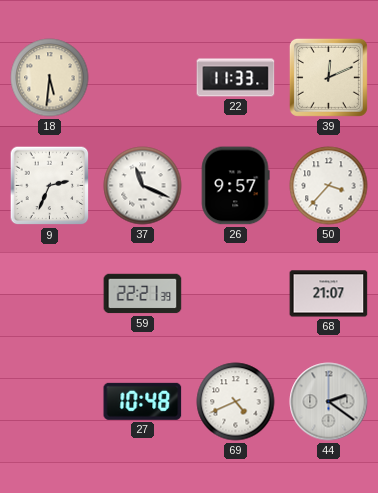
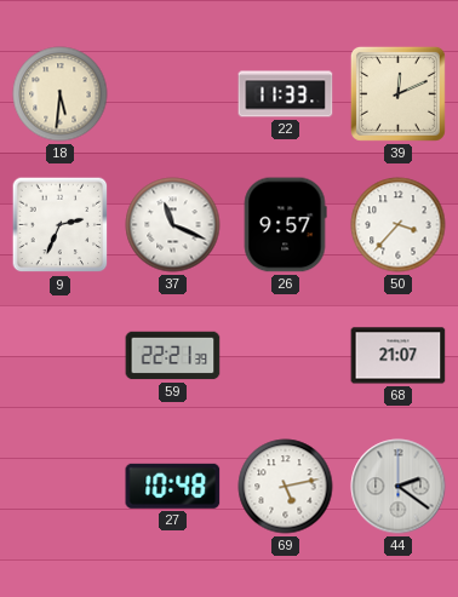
69: 4:41 -> 5:13
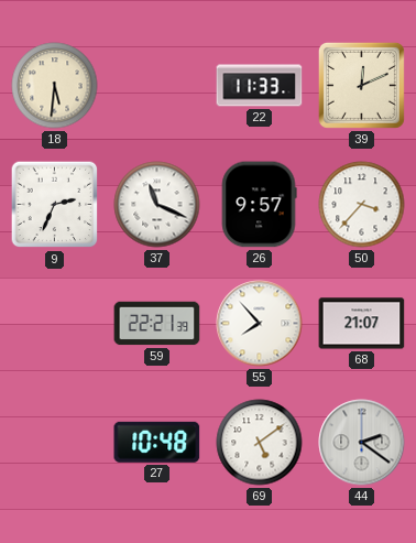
55: none -> 7:53
69: 5:13 -> 5:09
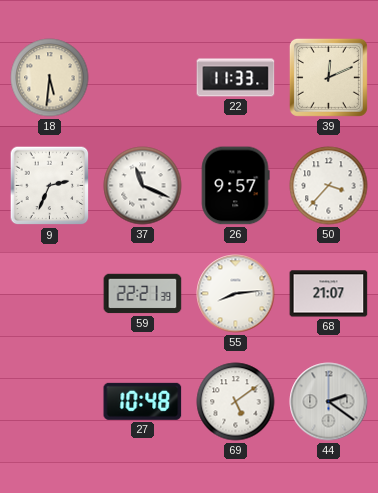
55: 7:53 -> 8:14
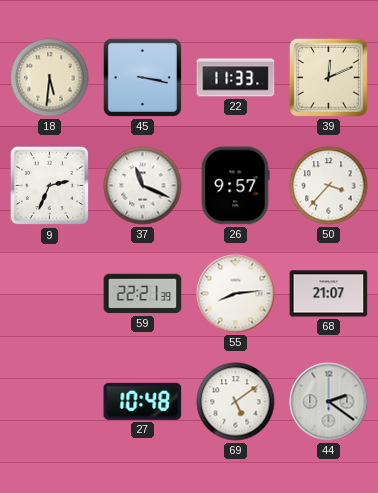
45: none -> 3:17
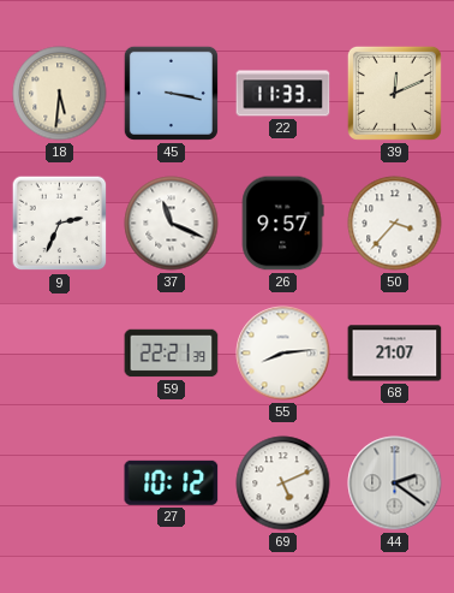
27: 10:48 -> 10:12
69: 5:09 -> 5:11
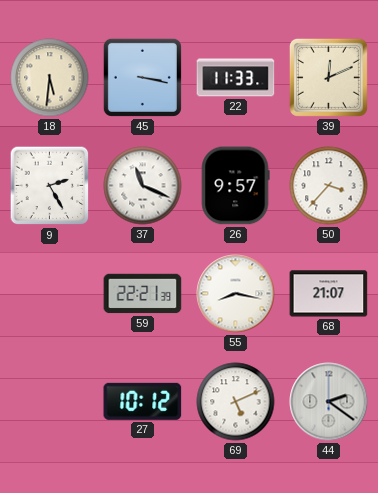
9: 2:34 -> 2:25
55: 8:14 -> 8:17
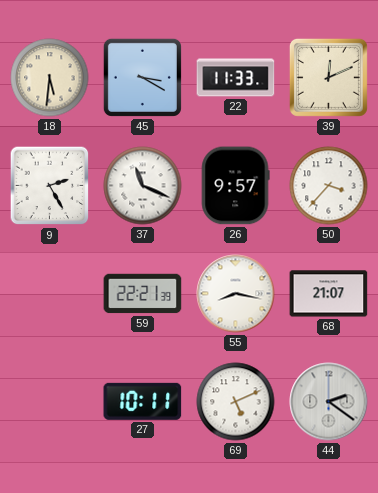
45: 3:17 -> 3:20
27: 10:12 -> 10:11
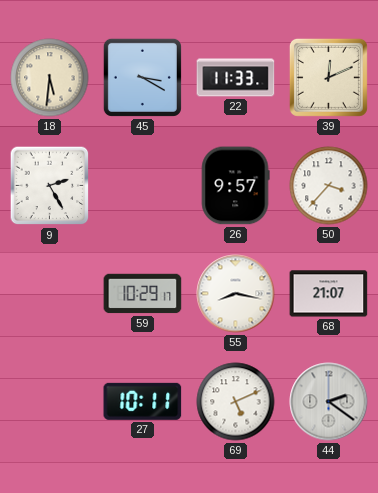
37: 11:19 -> none
59: 22:21 -> 10:29
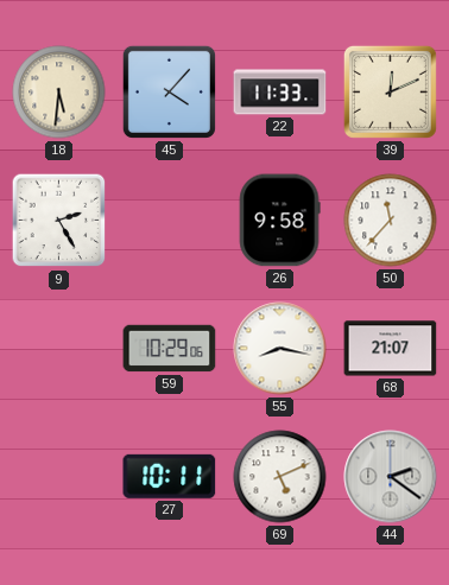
45: 3:20 -> 4:07
26: 9:57 -> 9:58
50: 3:37 -> 11:37
59: 10:29:17 -> 10:29:06
